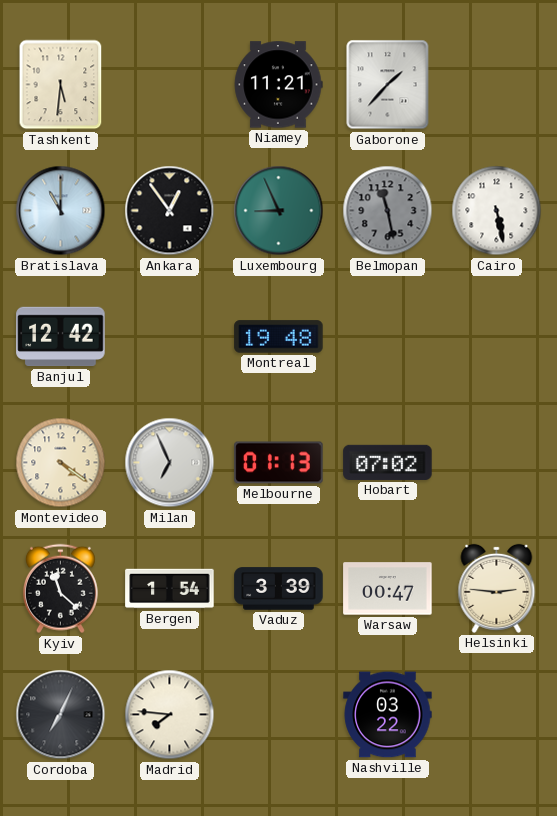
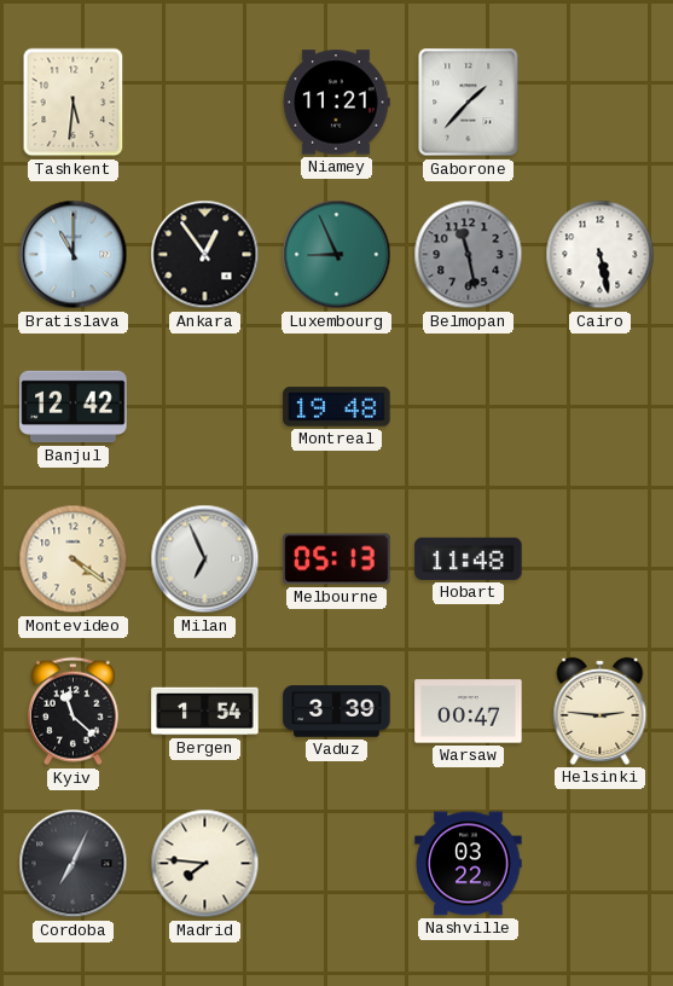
Melbourne: 01:13 -> 05:13
Hobart: 07:02 -> 11:48
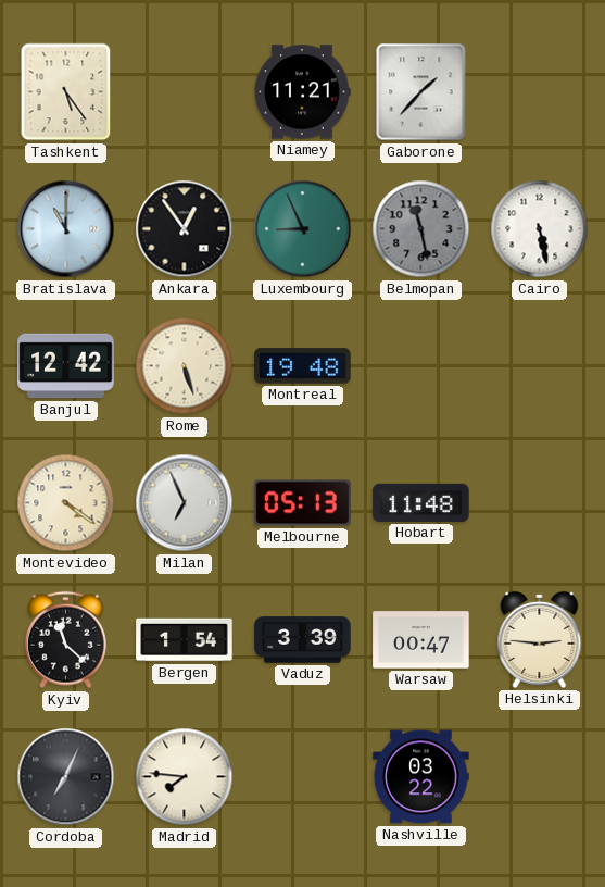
Tashkent: 5:31 -> 5:24
Rome: none -> 5:27
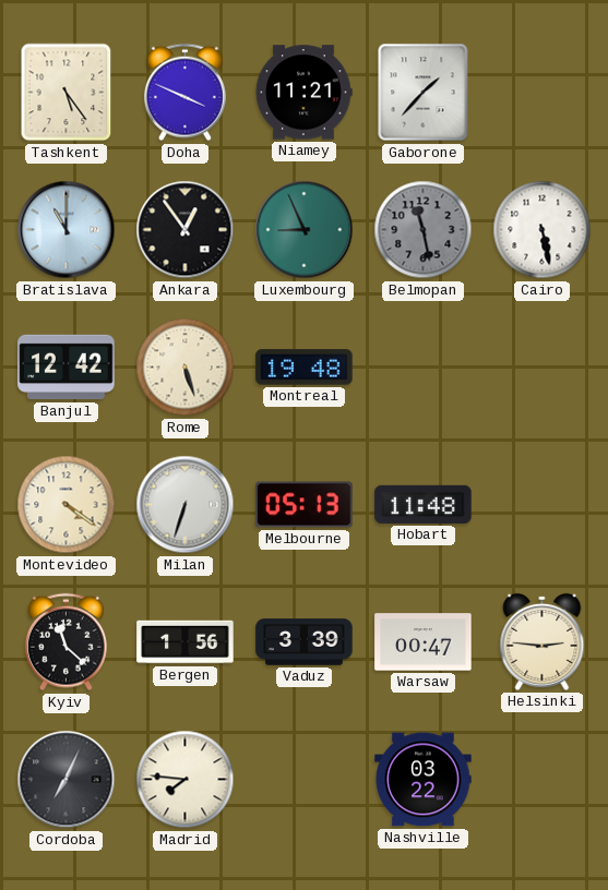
Doha: none -> 3:49
Milan: 6:56 -> 6:33
Bergen: 1:54 -> 1:56
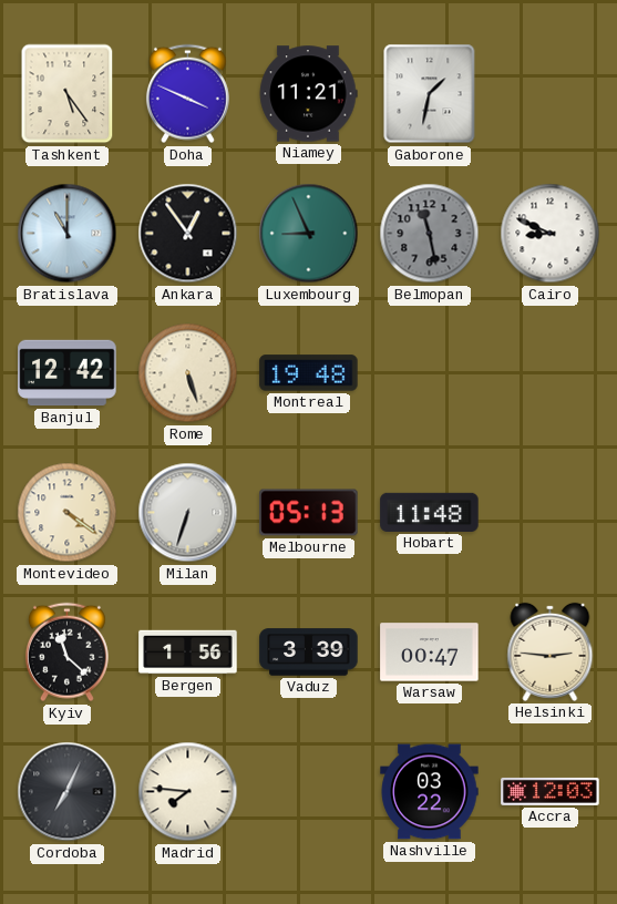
Gaborone: 1:37 -> 1:32
Cairo: 5:28 -> 8:49
Accra: none -> 12:03
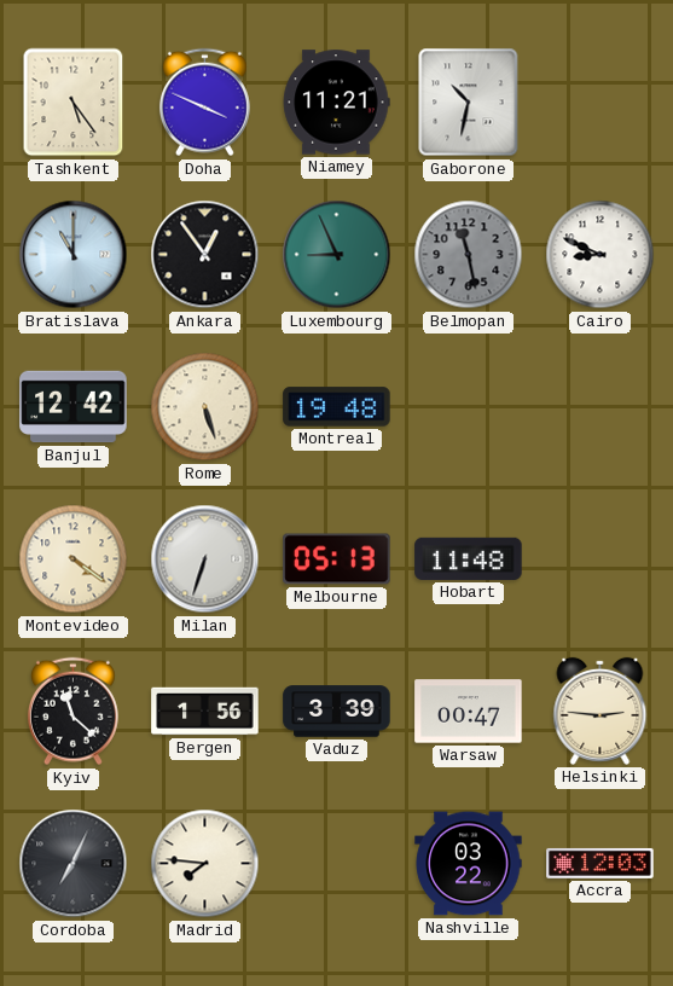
Gaborone: 1:32 -> 10:32
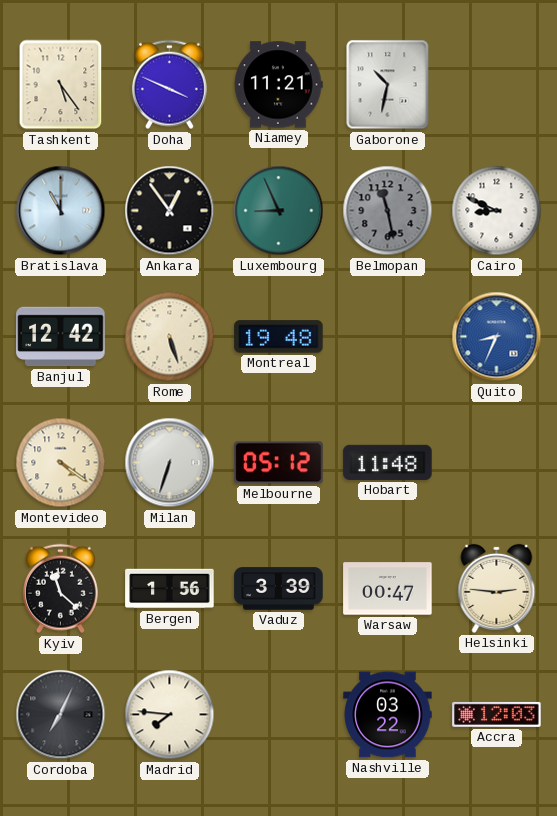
Quito: none -> 8:34
Melbourne: 05:13 -> 05:12
